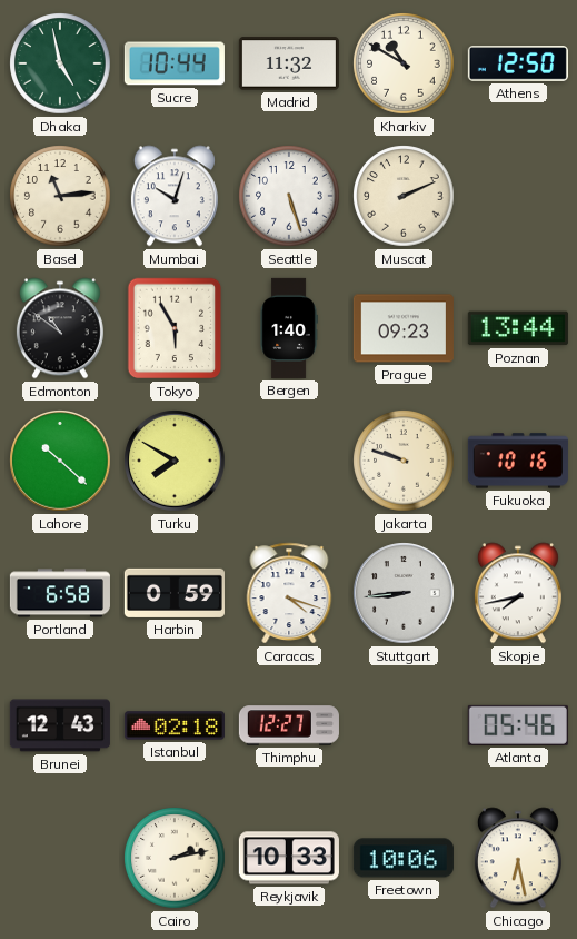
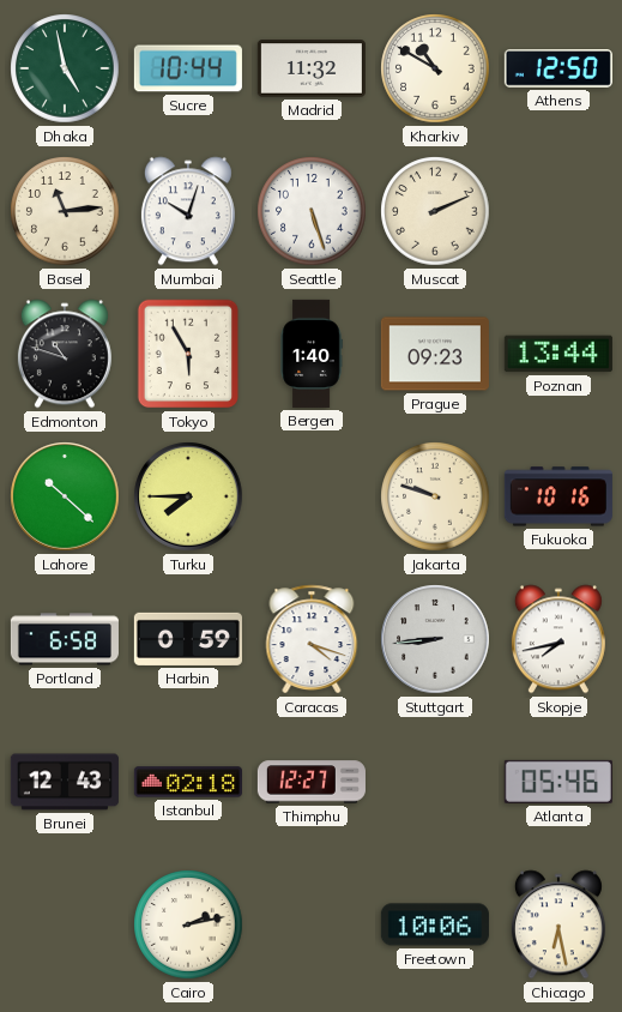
Edmonton: 10:51 -> 10:48
Turku: 7:50 -> 7:45
Reykjavik: 10:33 -> none
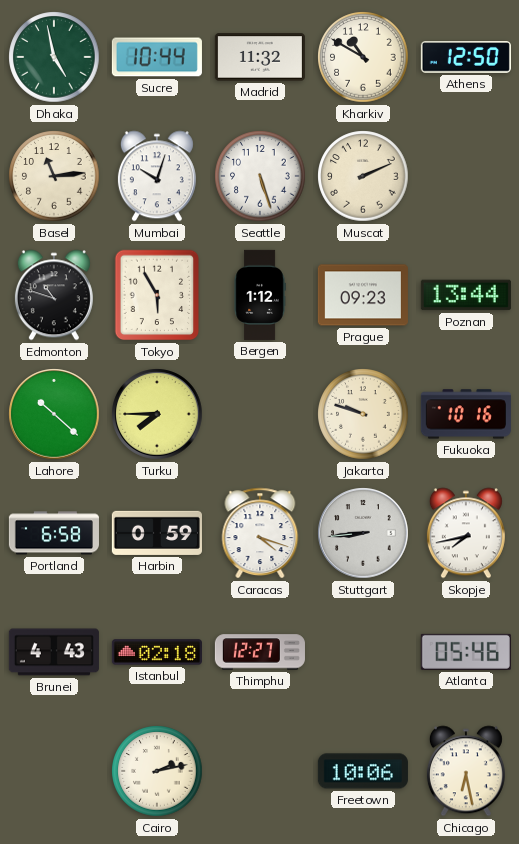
Bergen: 1:40 -> 1:12
Brunei: 12:43 -> 4:43
